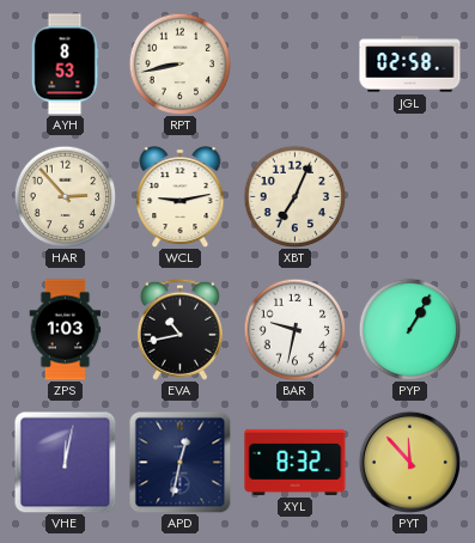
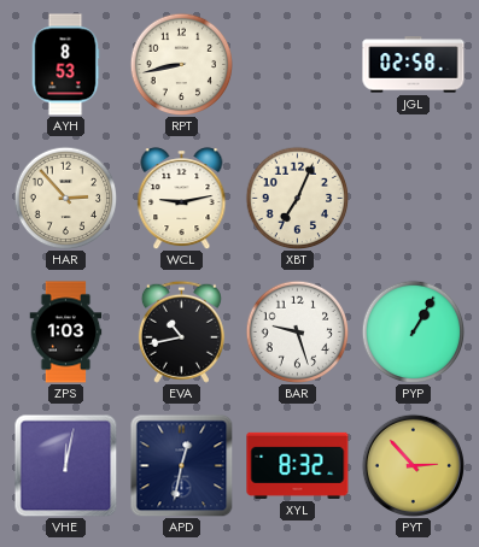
BAR: 9:32 -> 9:27
PYT: 11:53 -> 2:53
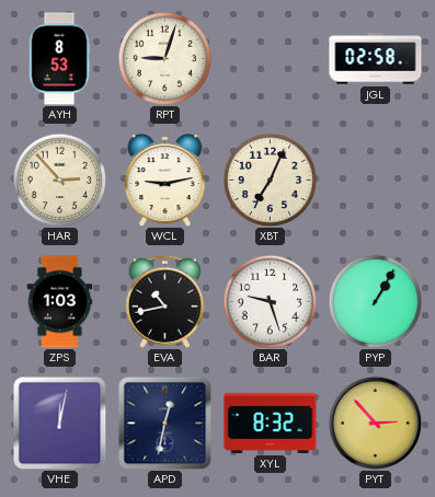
RPT: 8:43 -> 9:03
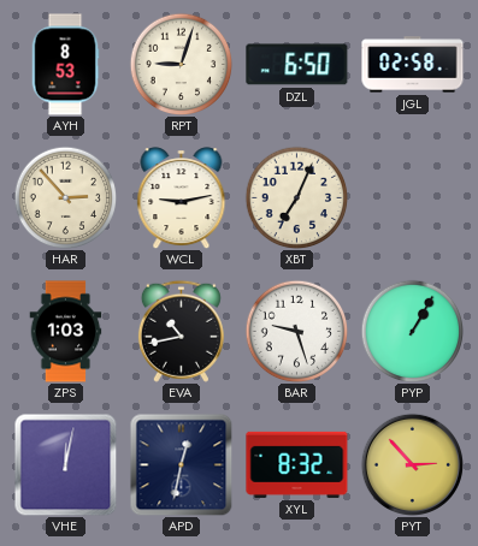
DZL: none -> 6:50
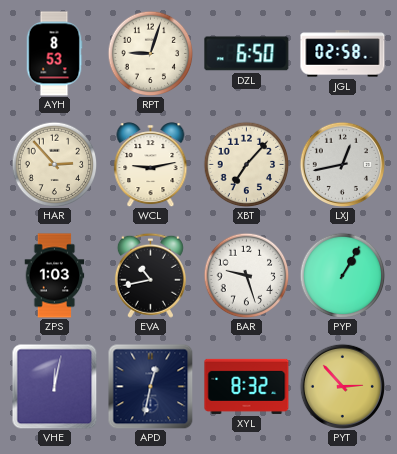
XBT: 7:04 -> 7:07
LXJ: none -> 12:43
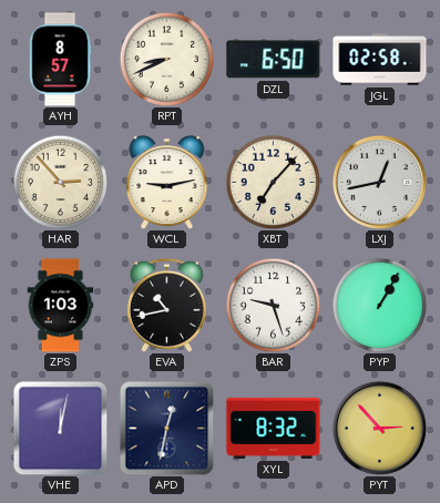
AYH: 8:53 -> 8:57
RPT: 9:03 -> 8:41
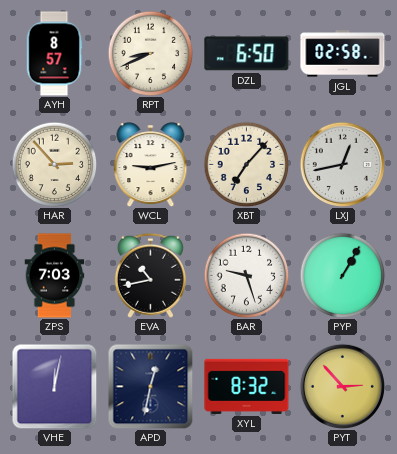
ZPS: 1:03 -> 7:03
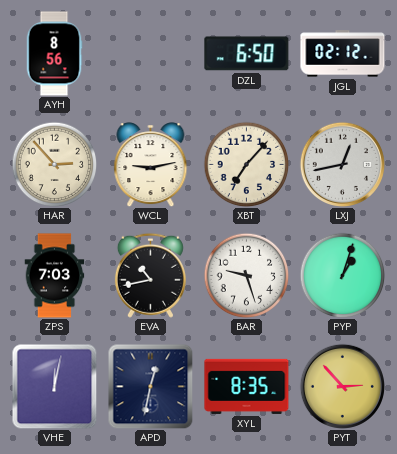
AYH: 8:57 -> 8:56
RPT: 8:41 -> none
JGL: 02:58 -> 02:12
PYP: 1:05 -> 1:03
XYL: 8:32 -> 8:35
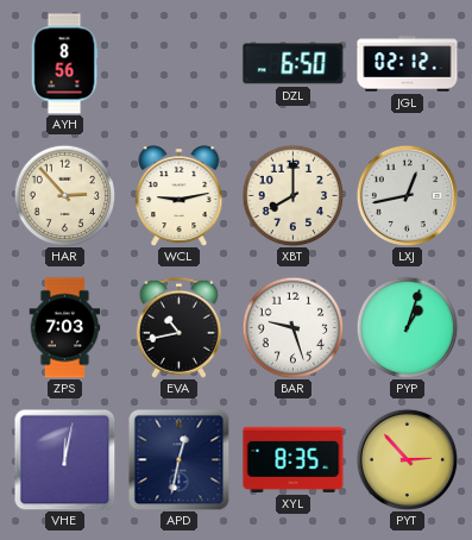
XBT: 7:07 -> 8:00
